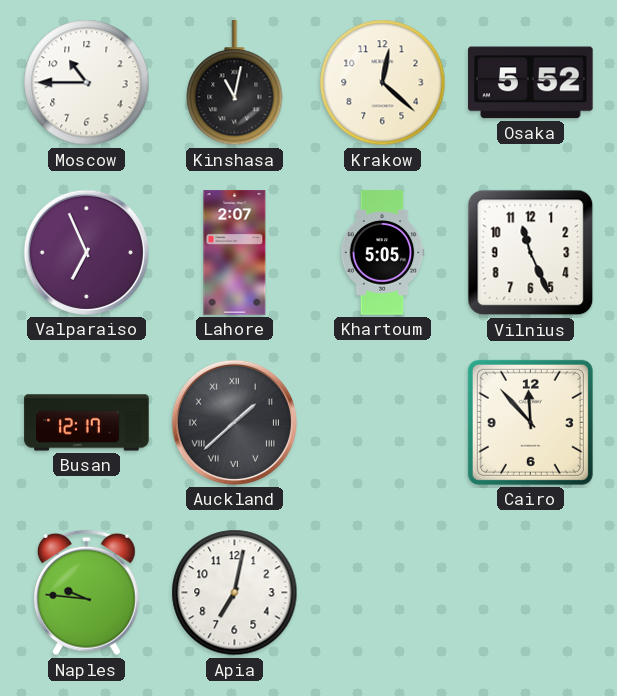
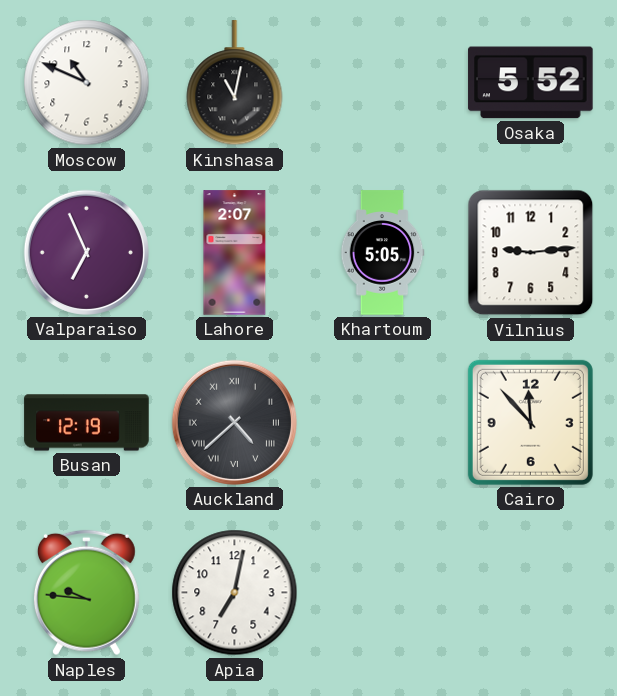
Moscow: 10:45 -> 10:49
Krakow: 12:22 -> none
Vilnius: 11:26 -> 9:14
Busan: 12:17 -> 12:19
Auckland: 1:38 -> 4:38
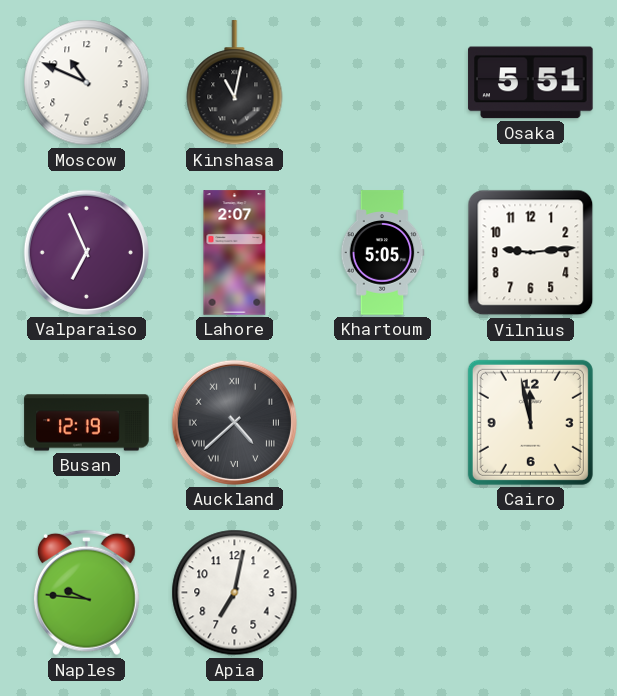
Osaka: 5:52 -> 5:51
Cairo: 11:53 -> 11:58
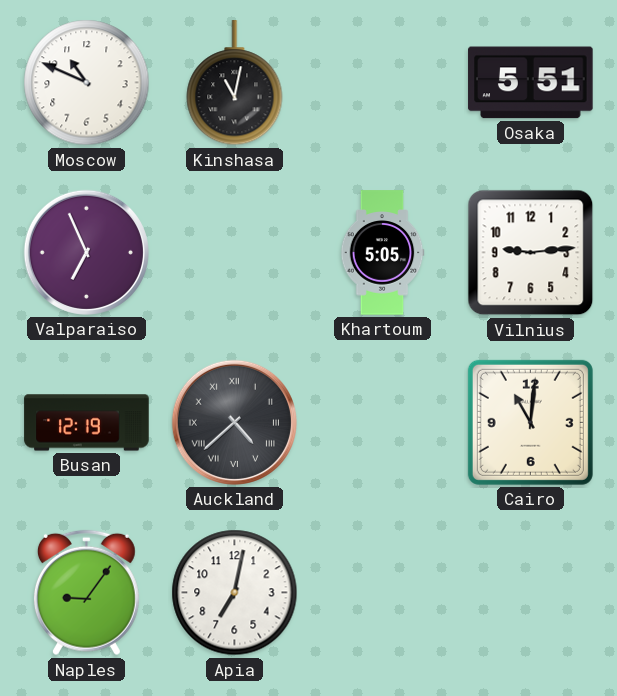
Lahore: 2:07 -> none
Cairo: 11:58 -> 11:01
Naples: 9:46 -> 9:06
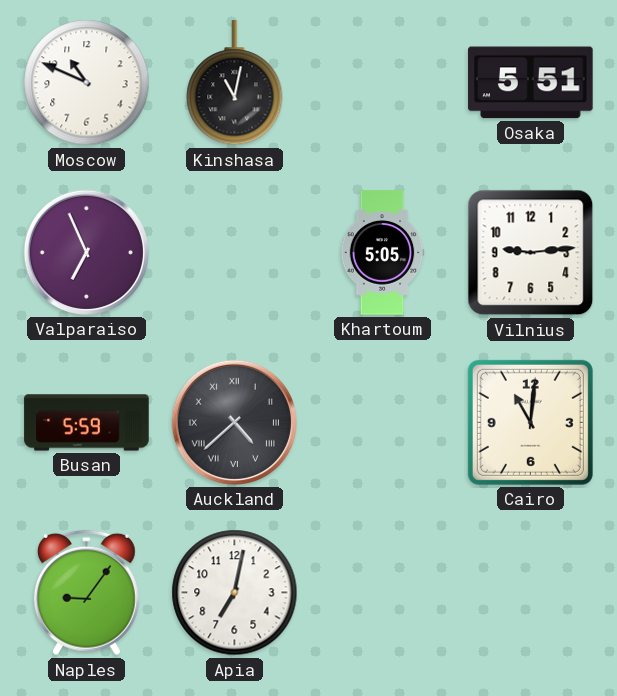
Busan: 12:19 -> 5:59
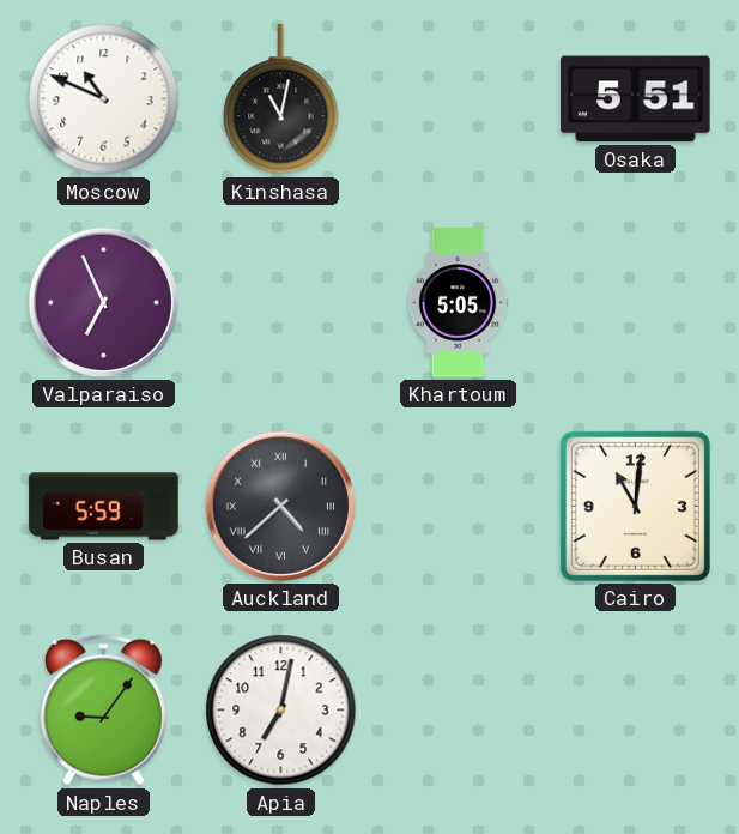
Vilnius: 9:14 -> none
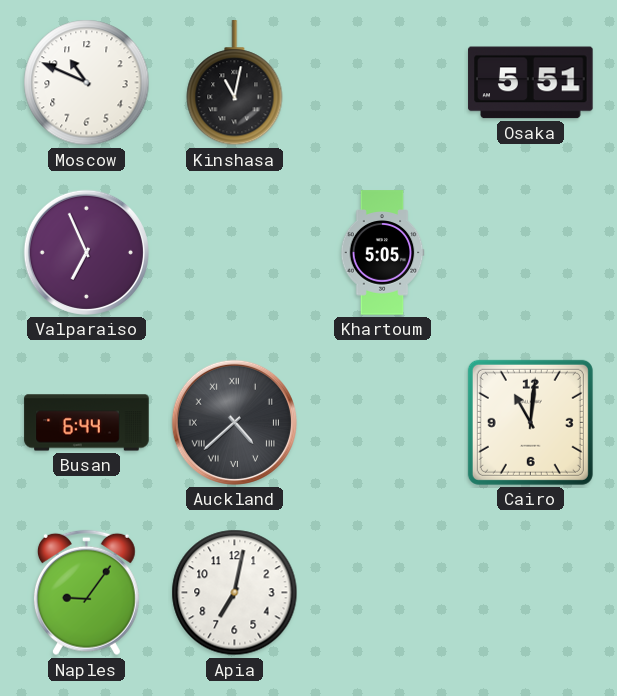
Busan: 5:59 -> 6:44
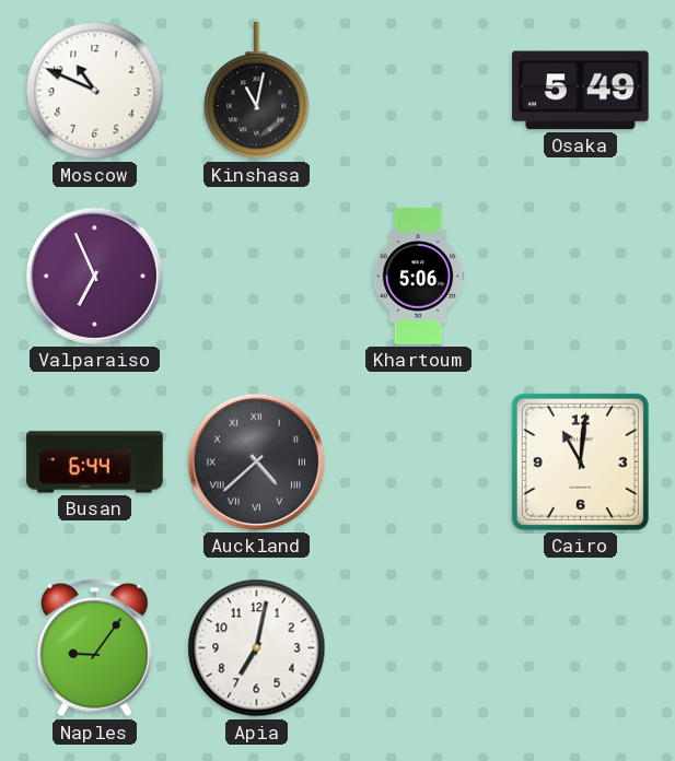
Osaka: 5:51 -> 5:49
Khartoum: 5:05 -> 5:06
